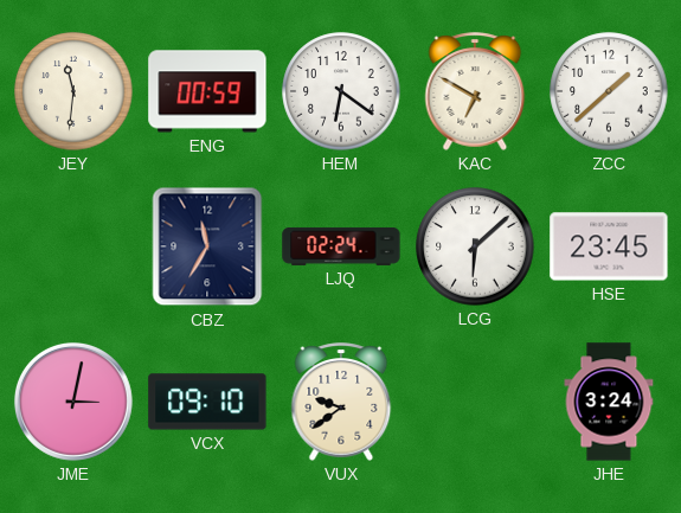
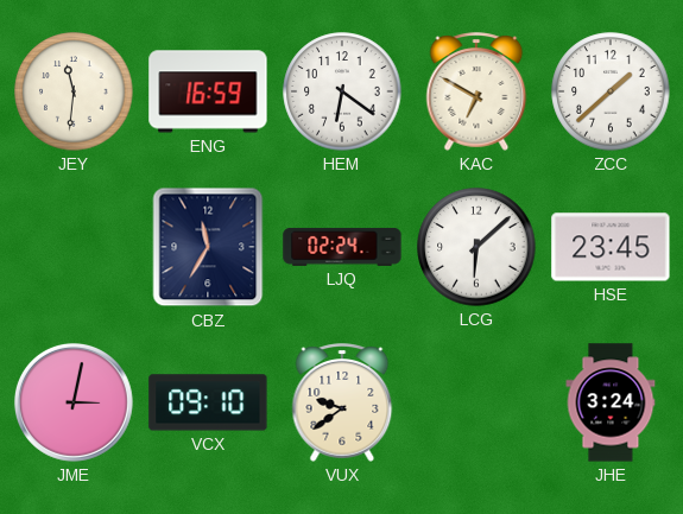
ENG: 00:59 -> 16:59
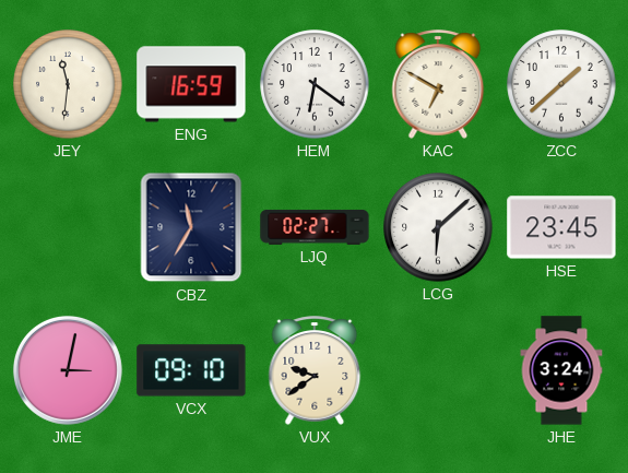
LJQ: 02:24 -> 02:27
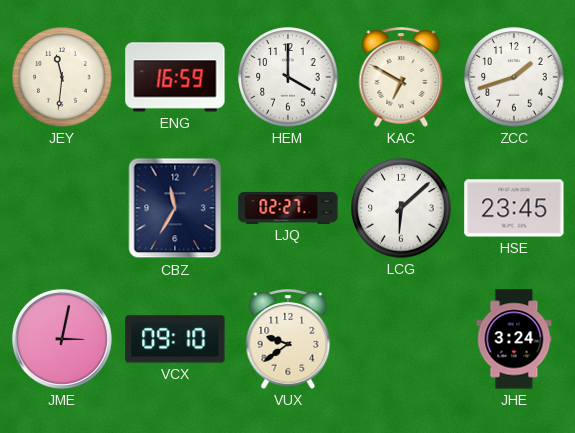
HEM: 6:21 -> 4:00
ZCC: 1:38 -> 1:42
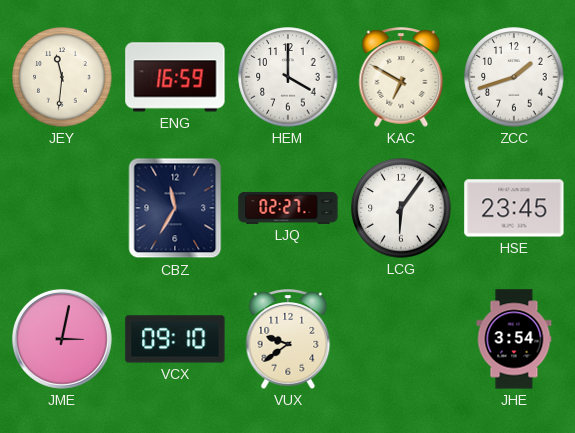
LCG: 6:08 -> 6:06
JHE: 3:24 -> 3:54
